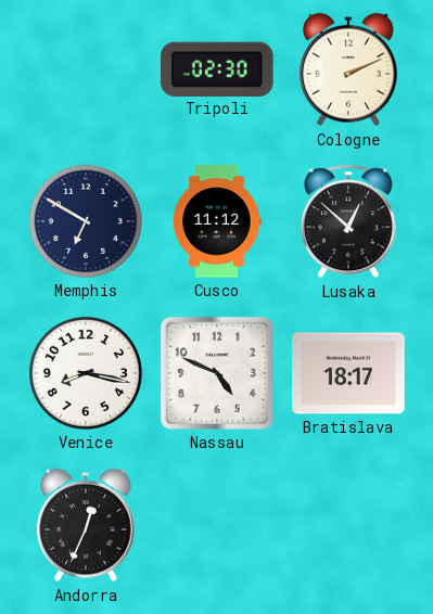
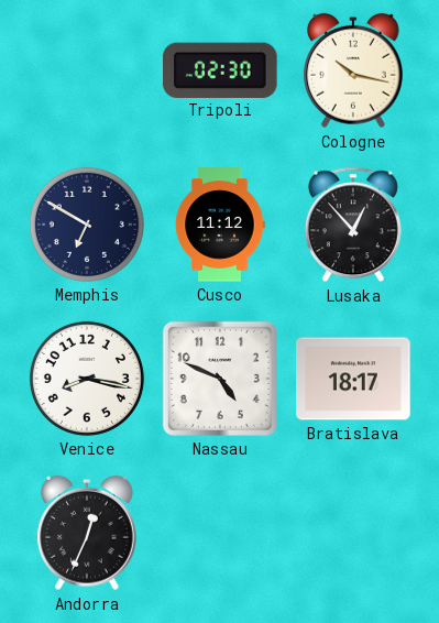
Cologne: 2:11 -> 10:17
Lusaka: 12:52 -> 12:53
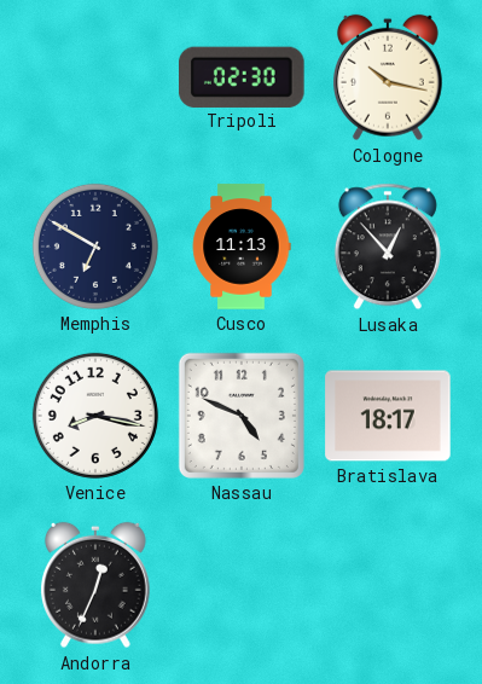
Cusco: 11:12 -> 11:13
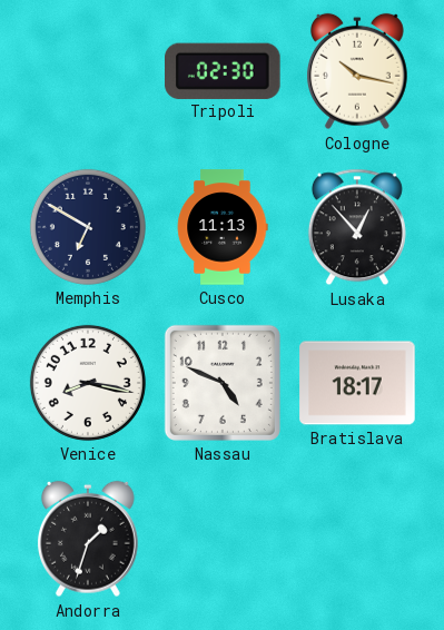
Andorra: 12:34 -> 1:33
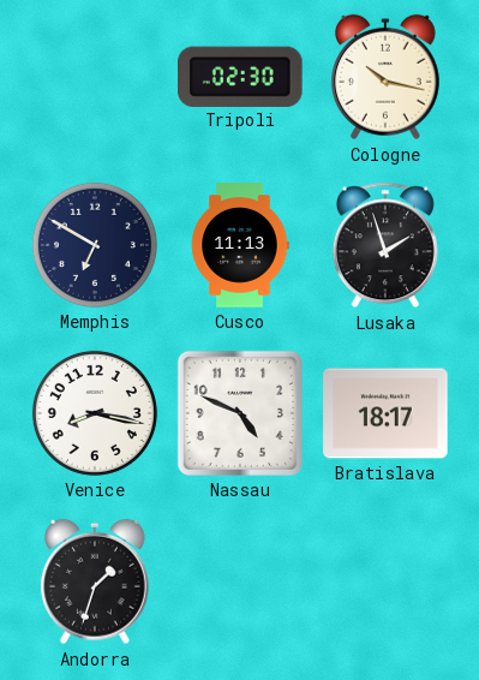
Lusaka: 12:53 -> 1:57
